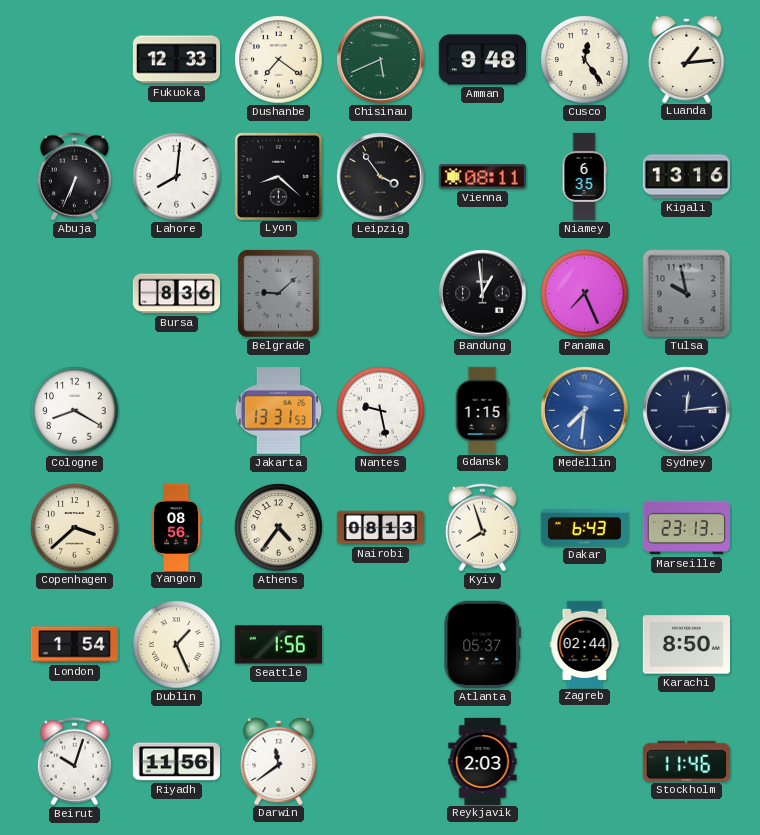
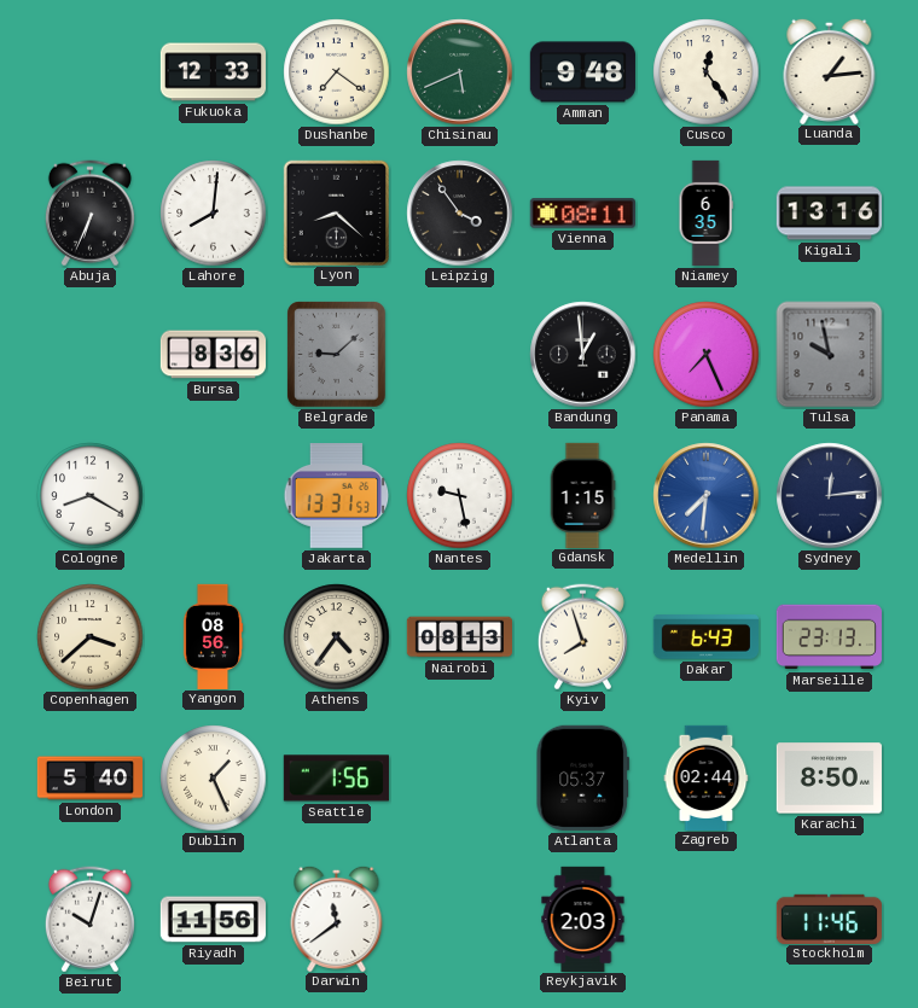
London: 1:54 -> 5:40
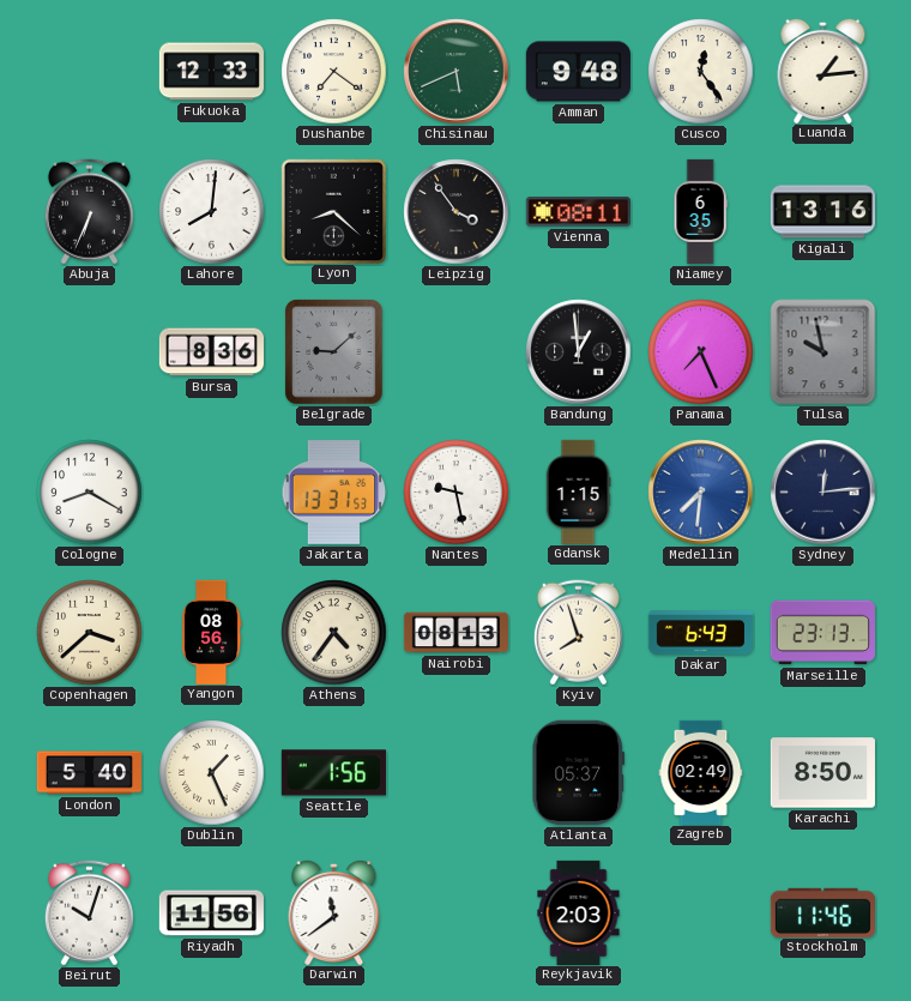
Zagreb: 02:44 -> 02:49
